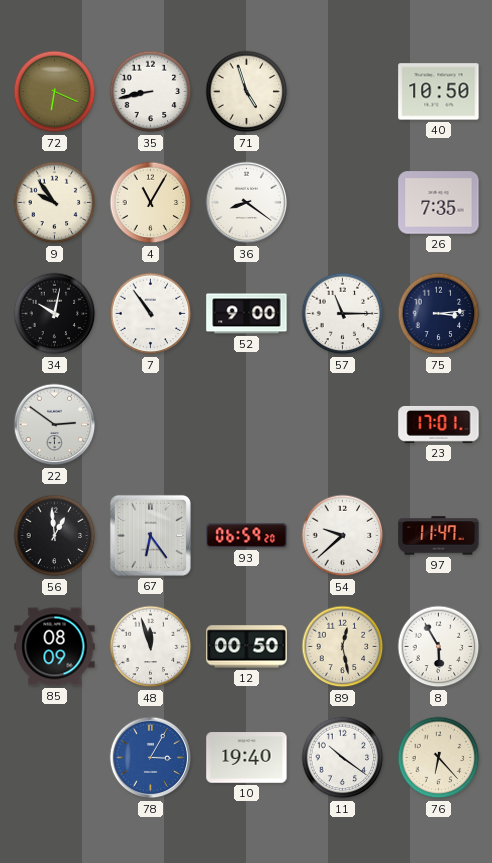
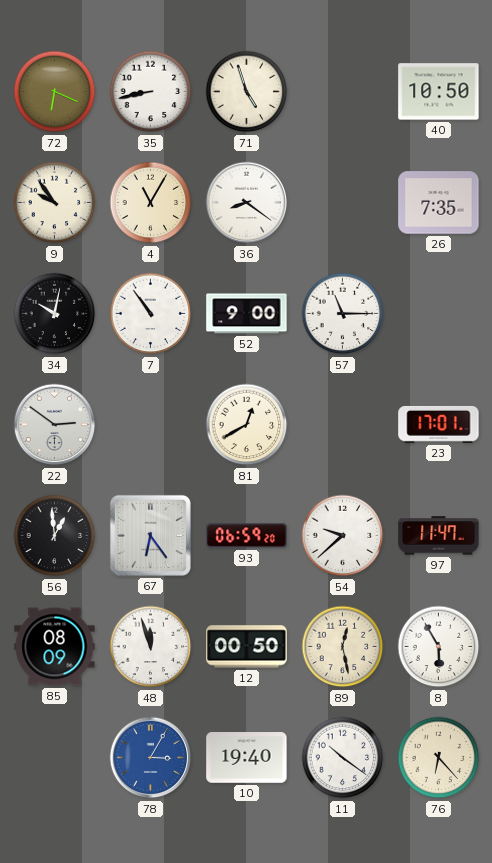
75: 3:14 -> none
81: none -> 12:40
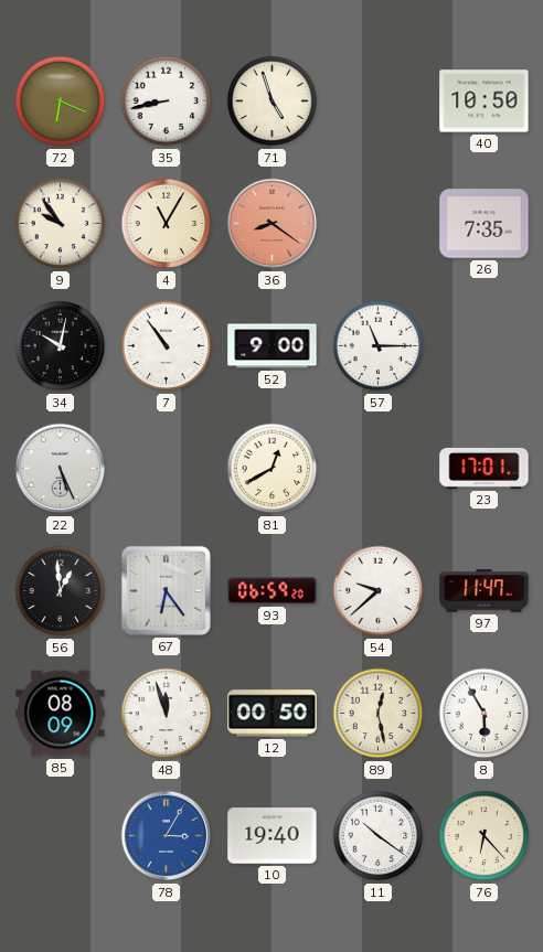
36 dial: white -> salmon
22: 2:51 -> 5:26
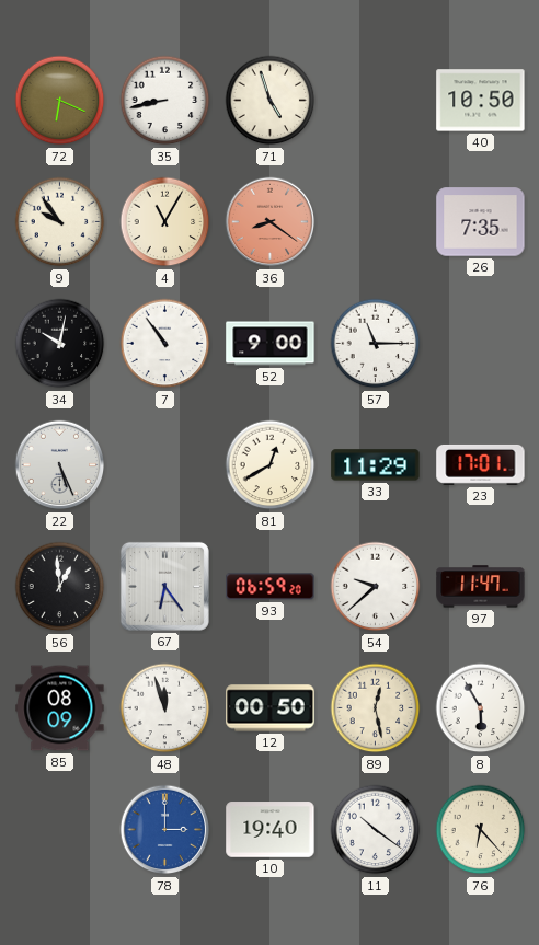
33: none -> 11:29
78: 3:05 -> 3:00
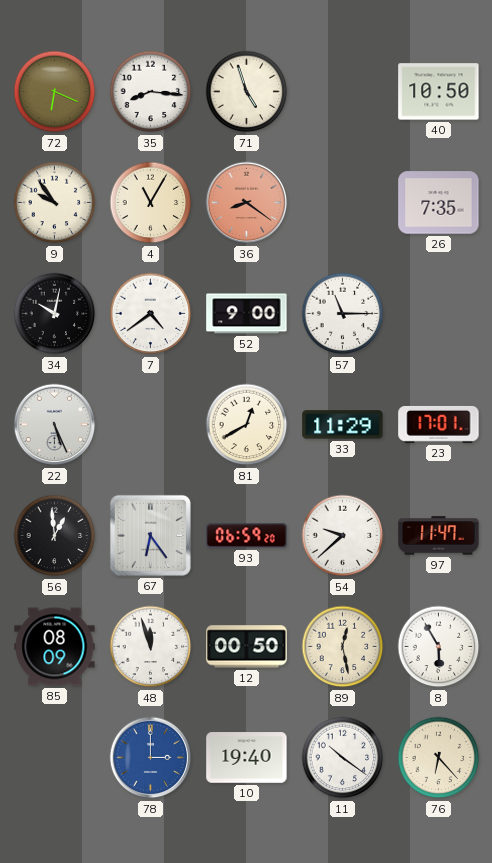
35: 8:43 -> 8:16
7: 10:54 -> 4:39
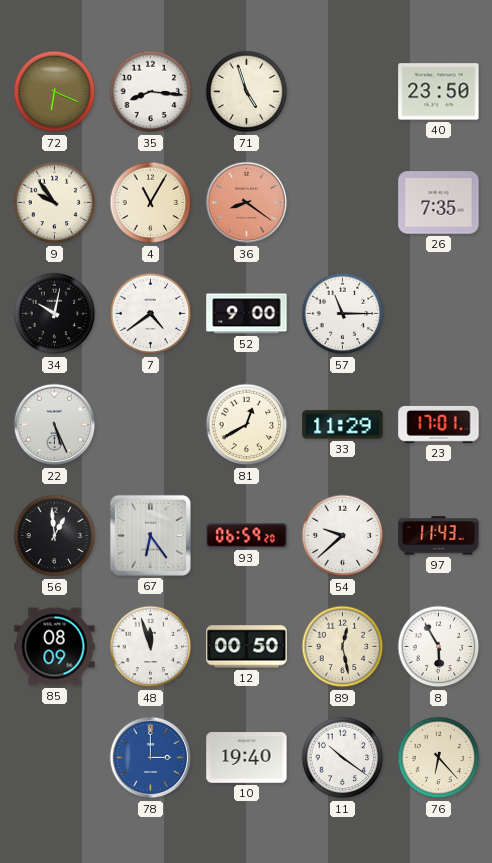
40: 10:50 -> 23:50
97: 11:47 -> 11:43
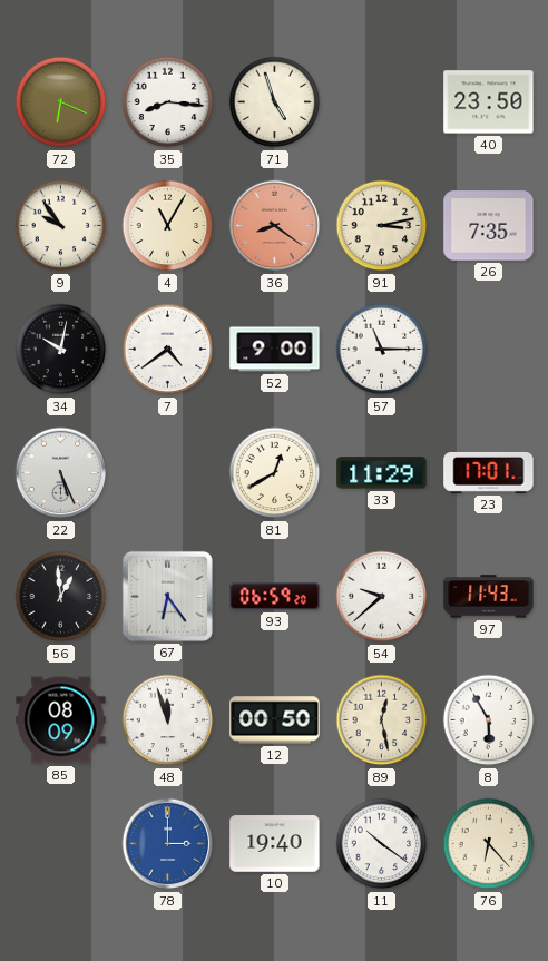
91: none -> 3:13
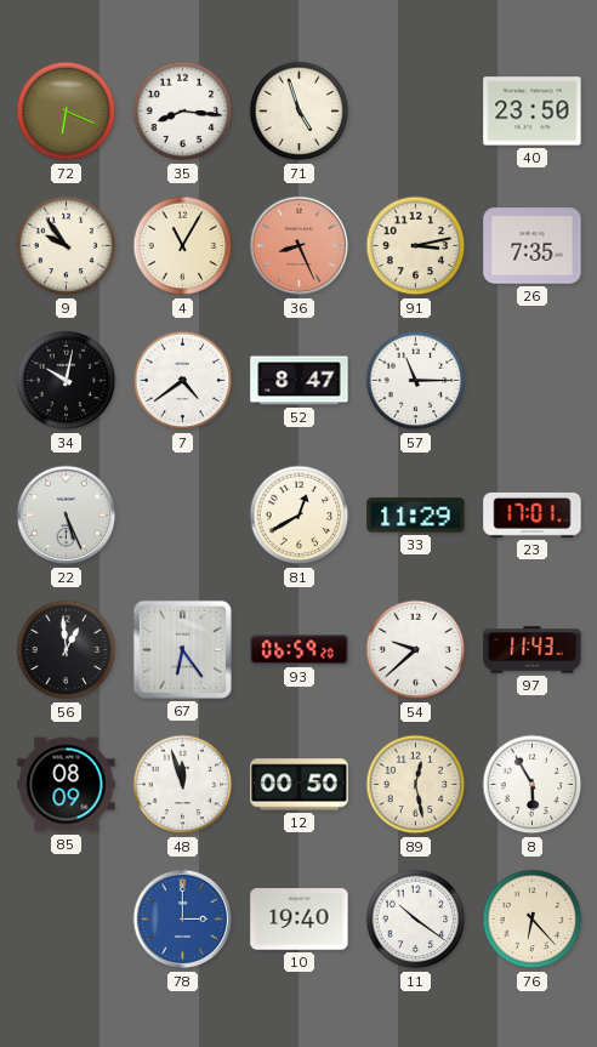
36: 8:21 -> 8:26
52: 9:00 -> 8:47
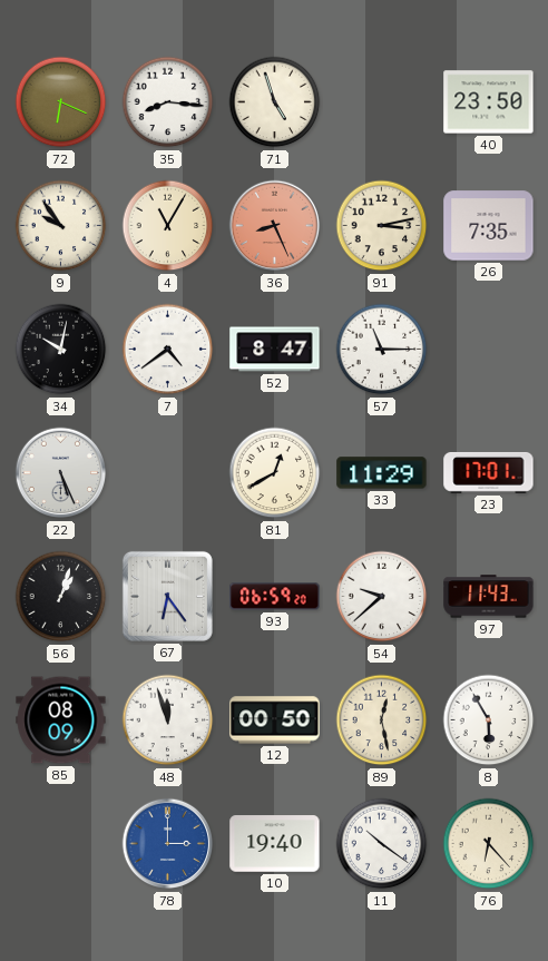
56: 12:59 -> 1:03
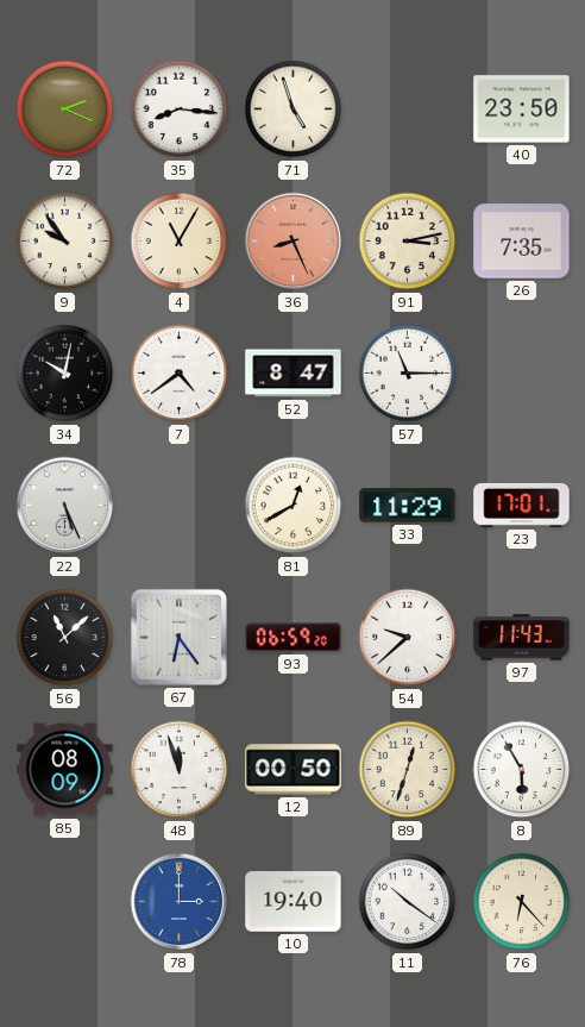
72: 6:19 -> 2:19
56: 1:03 -> 11:08
89: 12:28 -> 12:33
